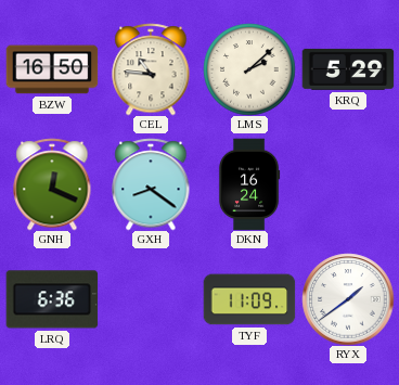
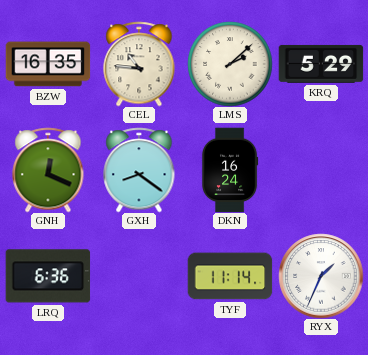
BZW: 16:50 -> 16:35
TYF: 11:09 -> 11:14
RYX: 1:39 -> 1:34
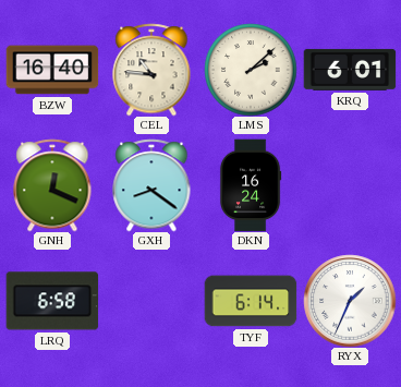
BZW: 16:35 -> 16:40
KRQ: 5:29 -> 6:01
LRQ: 6:36 -> 6:58
TYF: 11:14 -> 6:14
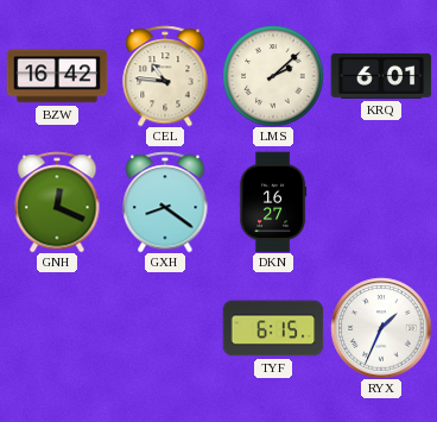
BZW: 16:40 -> 16:42
DKN: 16:24 -> 16:27
LRQ: 6:58 -> none
TYF: 6:14 -> 6:15
